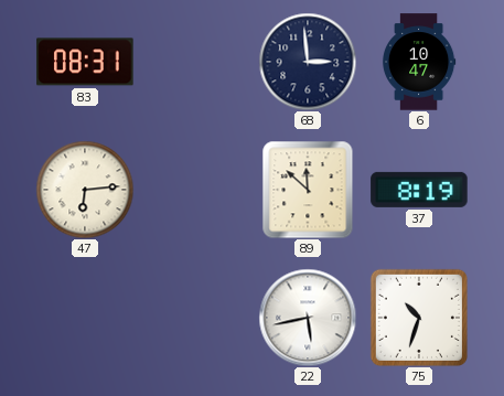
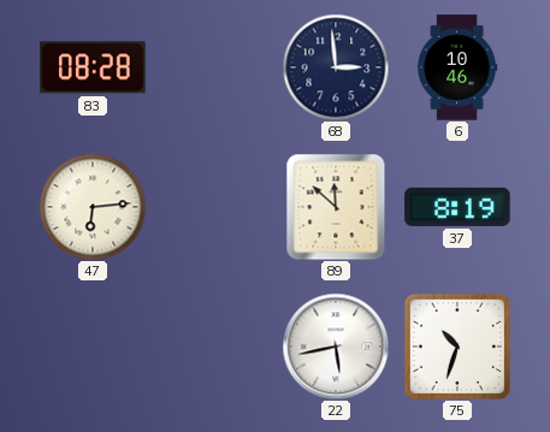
83: 08:31 -> 08:28
6: 10:47 -> 10:46
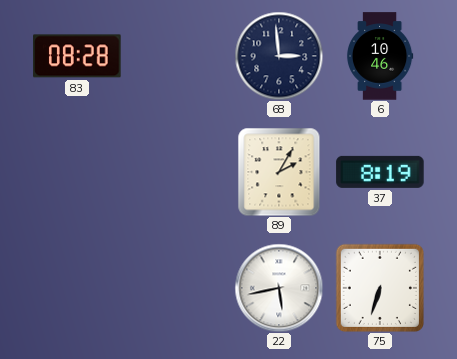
47: 6:14 -> none
89: 11:52 -> 2:05
75: 10:33 -> 6:33
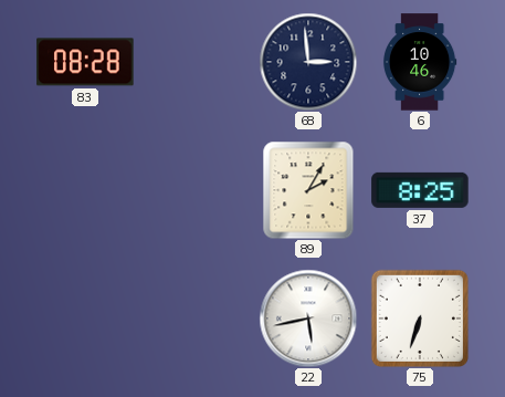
37: 8:19 -> 8:25
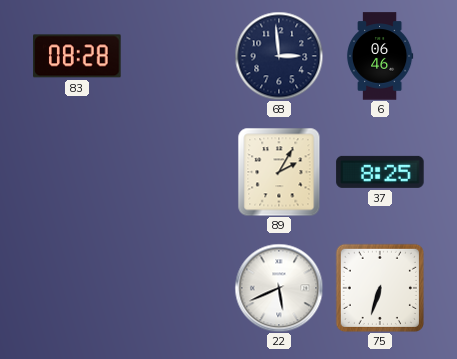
6: 10:46 -> 06:46
22: 5:43 -> 5:41
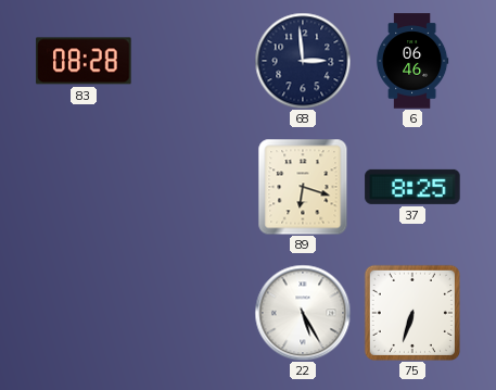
89: 2:05 -> 6:18
22: 5:41 -> 5:25
